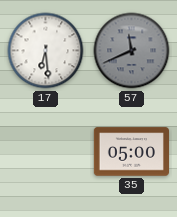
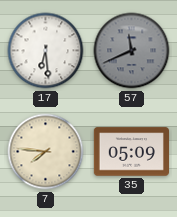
7: none -> 7:46
35: 05:00 -> 05:09
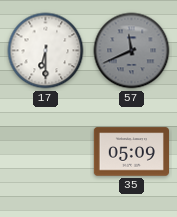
17: 6:29 -> 6:30
7: 7:46 -> none
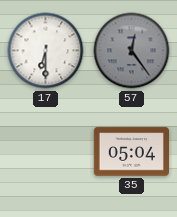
57: 11:41 -> 12:24
35: 05:09 -> 05:04
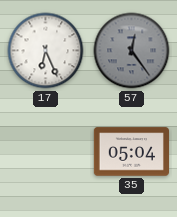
17: 6:30 -> 6:26
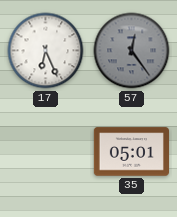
35: 05:04 -> 05:01
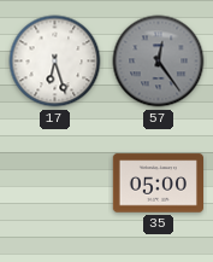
17: 6:26 -> 6:27
35: 05:01 -> 05:00
